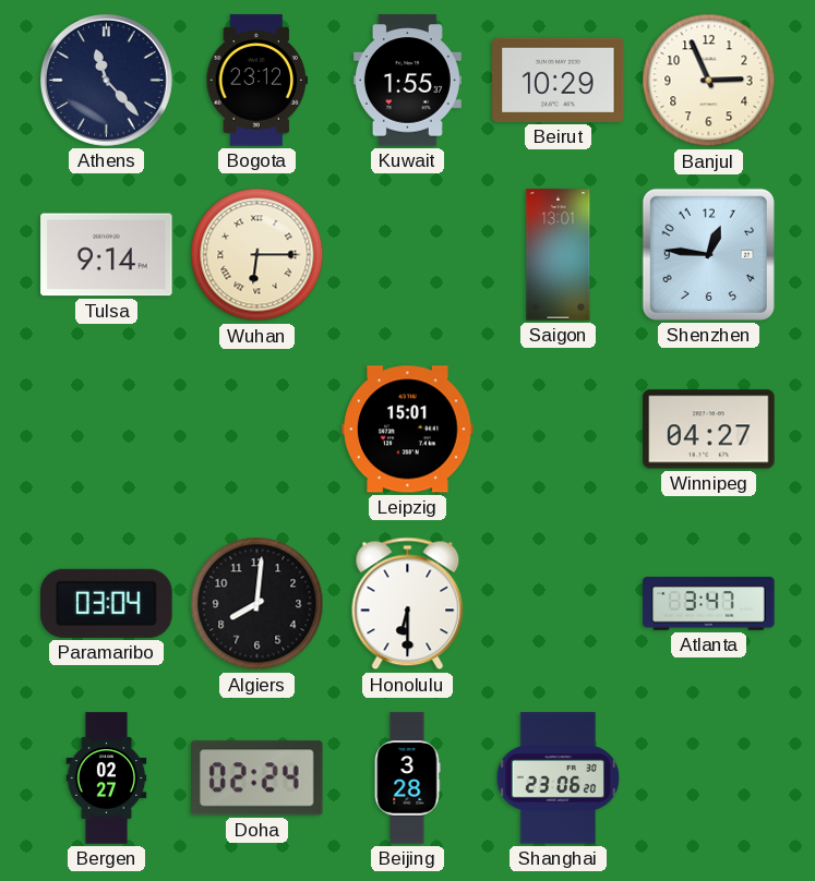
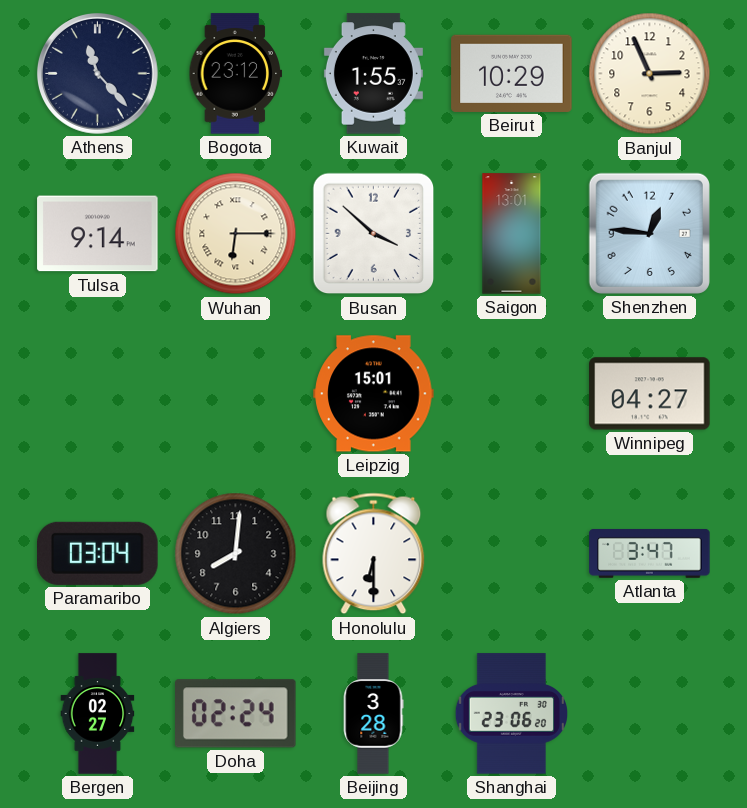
Busan: none -> 3:52
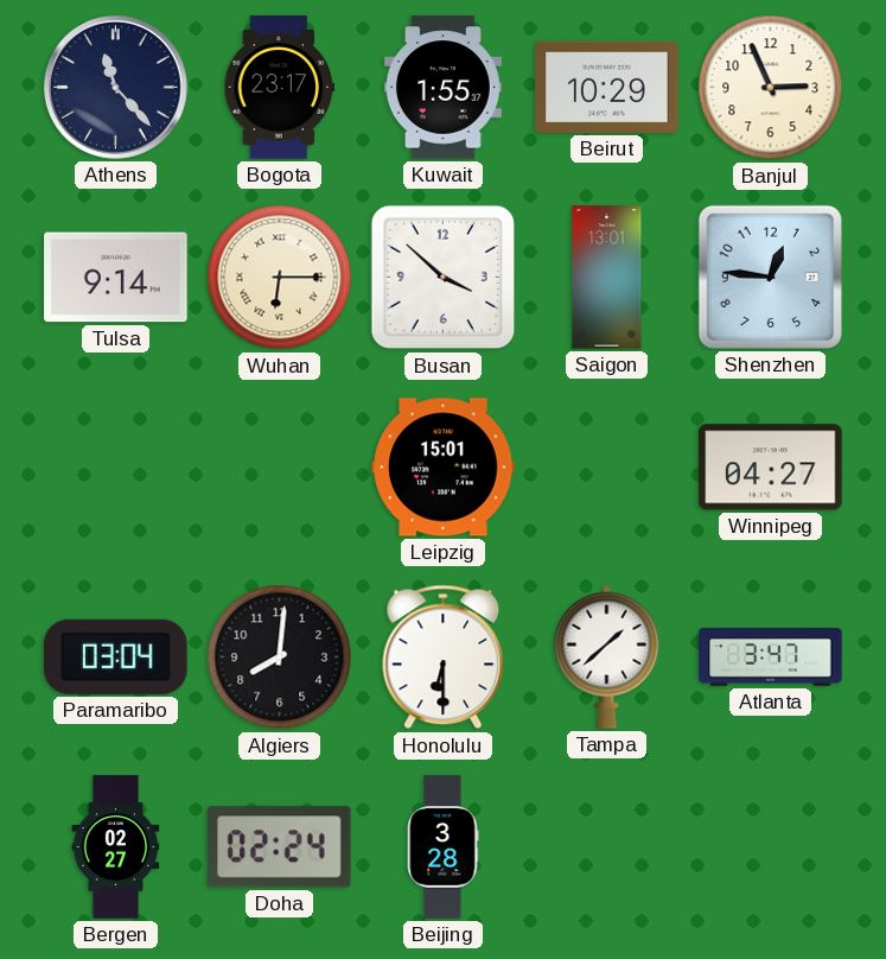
Bogota: 23:12 -> 23:17
Tampa: none -> 1:38
Shanghai: 23:06 -> none
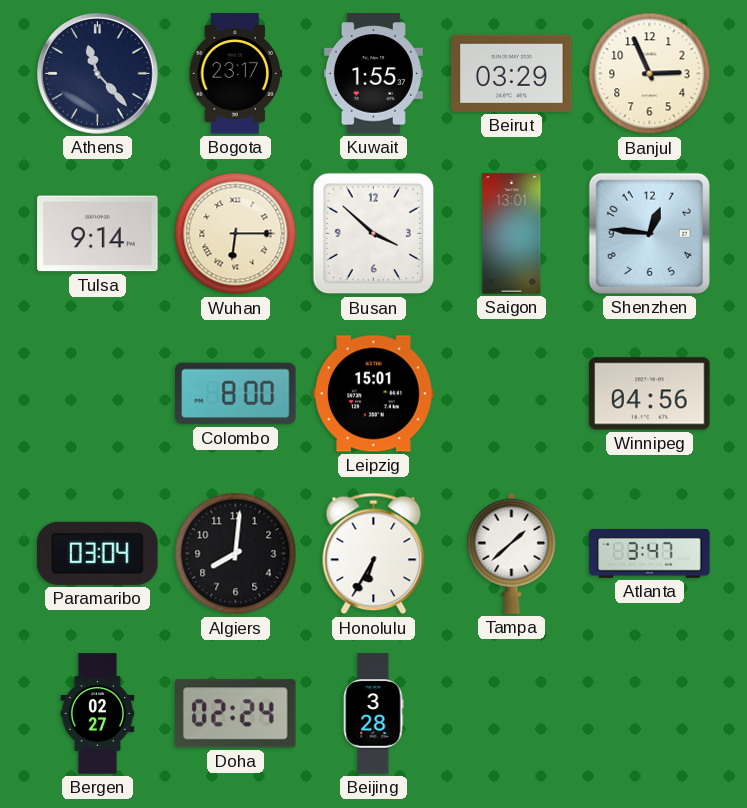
Beirut: 10:29 -> 03:29
Colombo: none -> 8:00
Winnipeg: 04:27 -> 04:56
Honolulu: 6:30 -> 6:35
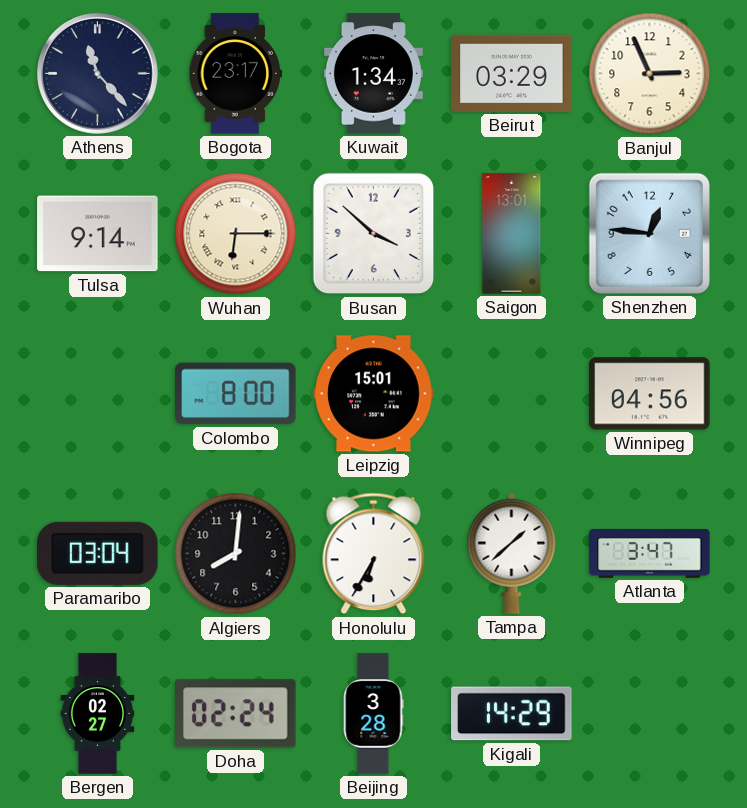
Kuwait: 1:55 -> 1:34
Kigali: none -> 14:29
